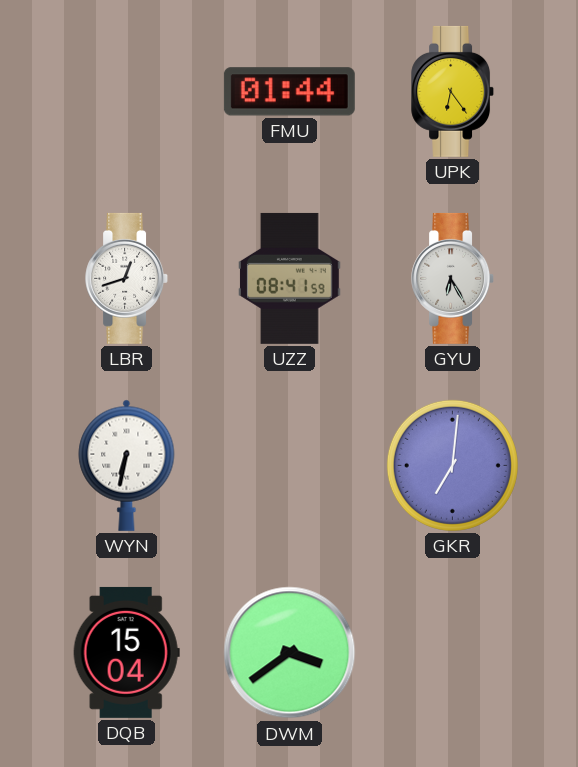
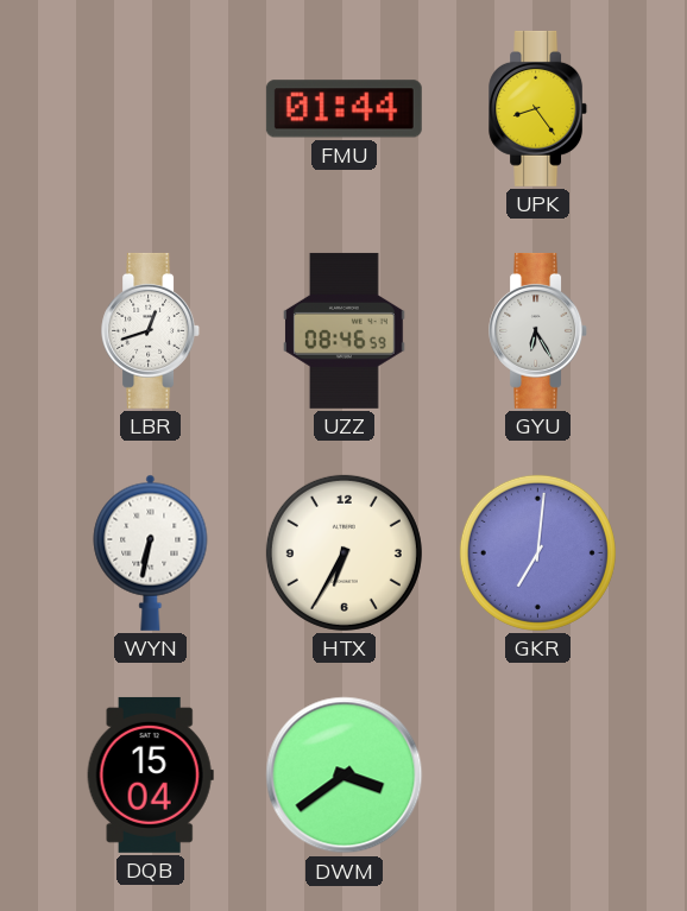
UPK: 6:24 -> 8:24
UZZ: 08:41 -> 08:46
HTX: none -> 6:35
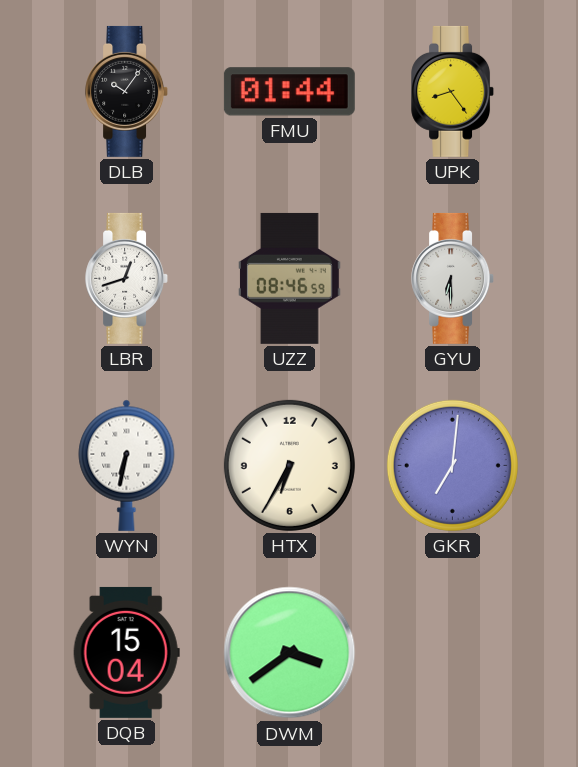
DLB: none -> 10:06
GYU: 6:25 -> 6:30
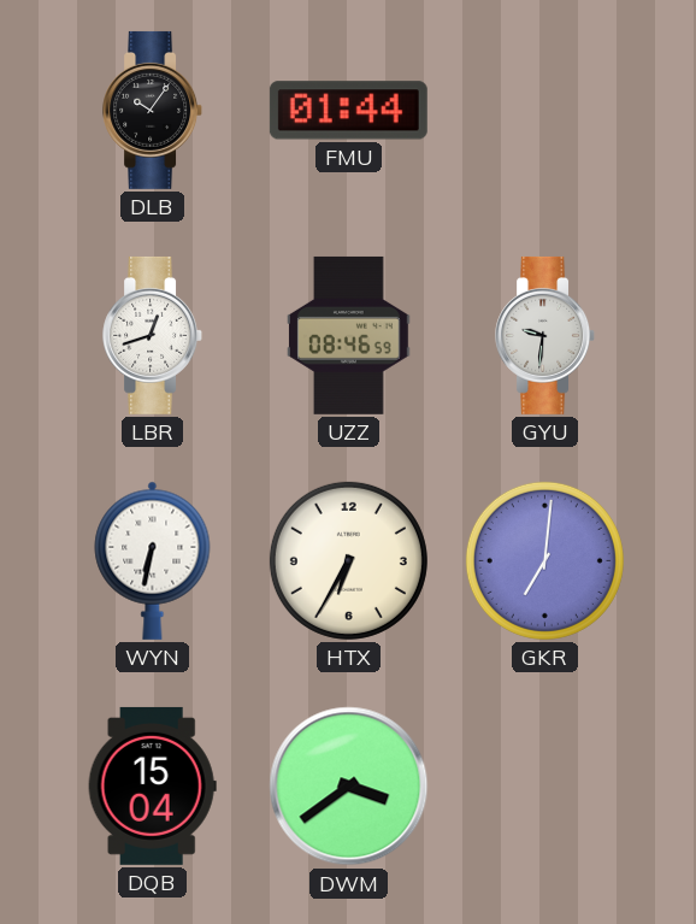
UPK: 8:24 -> none
GYU: 6:30 -> 9:31
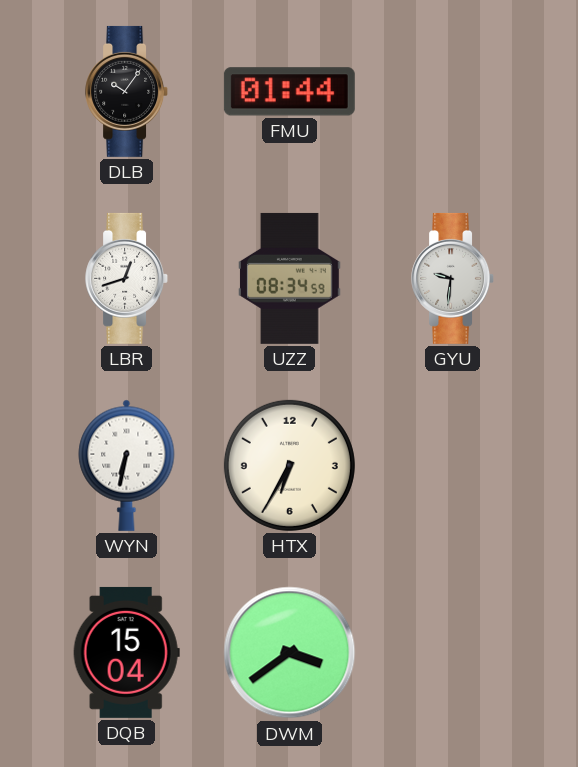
UZZ: 08:46 -> 08:34
GKR: 7:01 -> none
